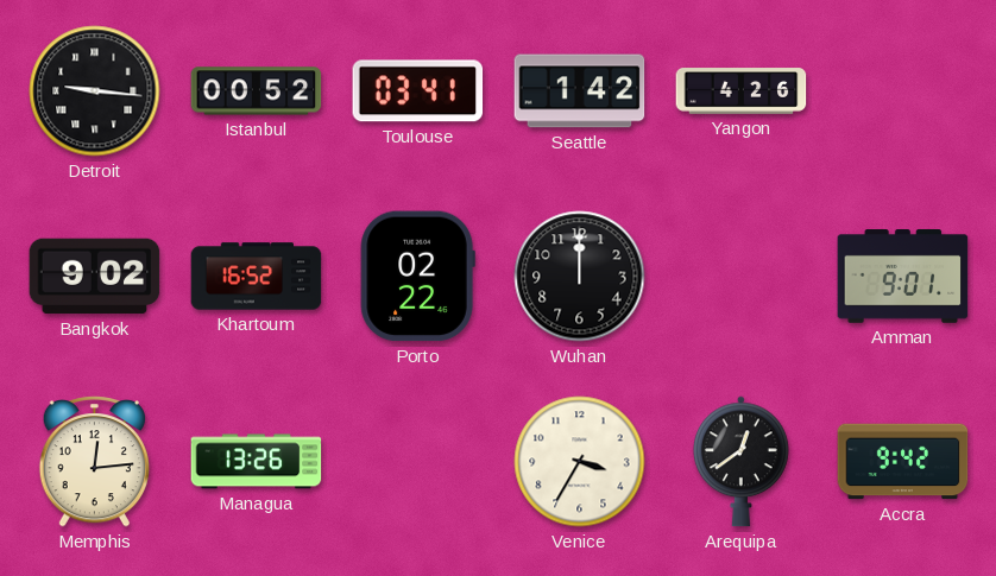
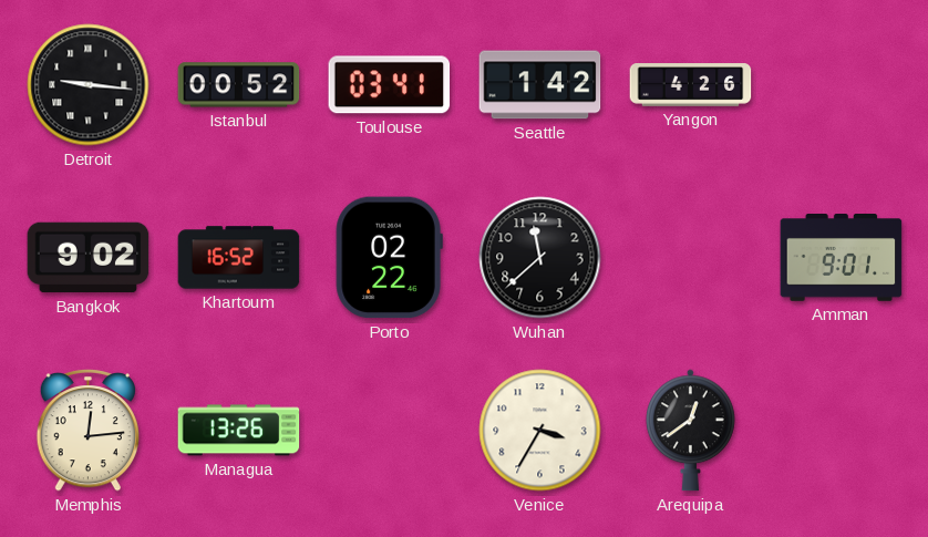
Wuhan: 12:00 -> 11:38
Accra: 9:42 -> none
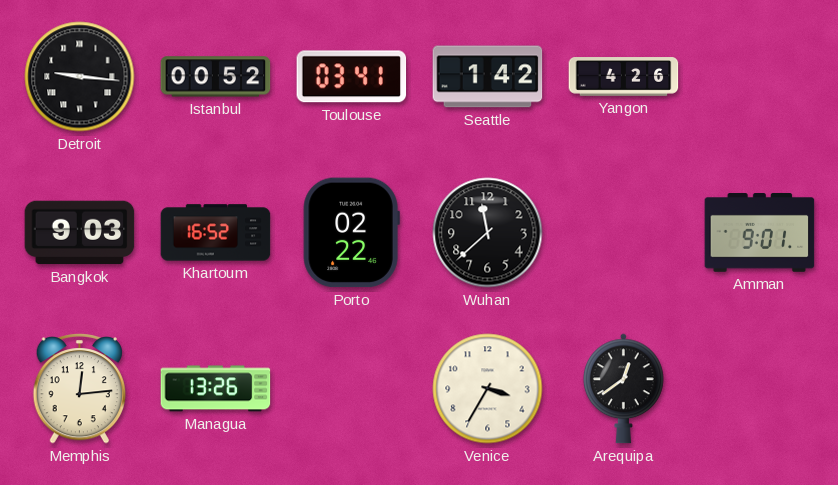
Bangkok: 9:02 -> 9:03
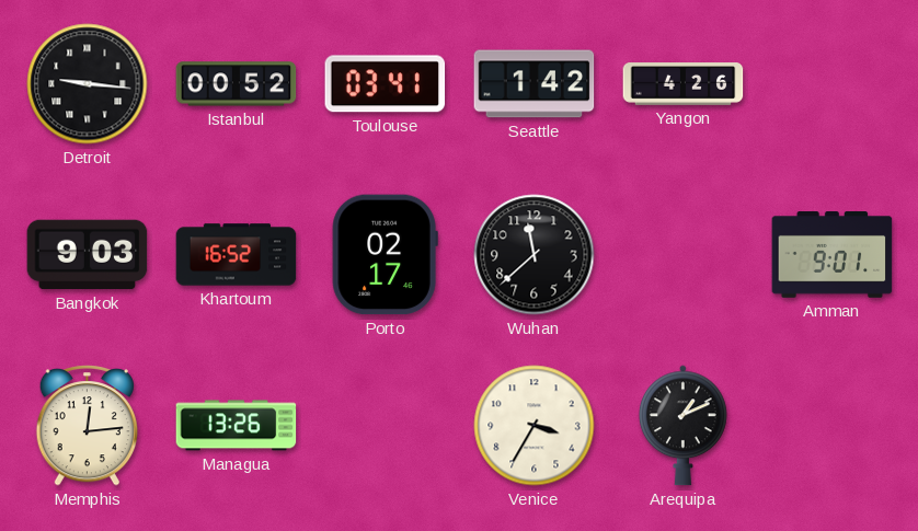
Porto: 02:22 -> 02:17
Arequipa: 12:39 -> 1:11
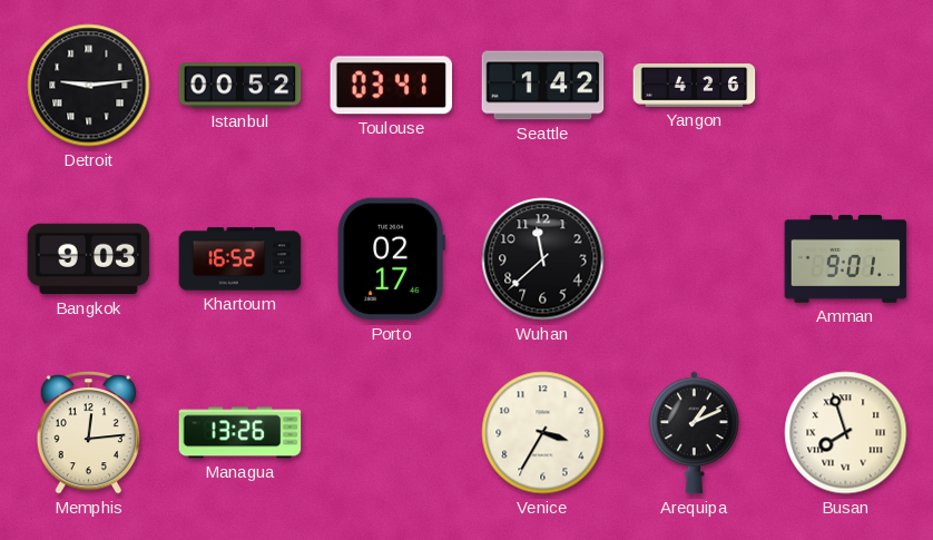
Detroit: 9:16 -> 9:14
Busan: none -> 7:57
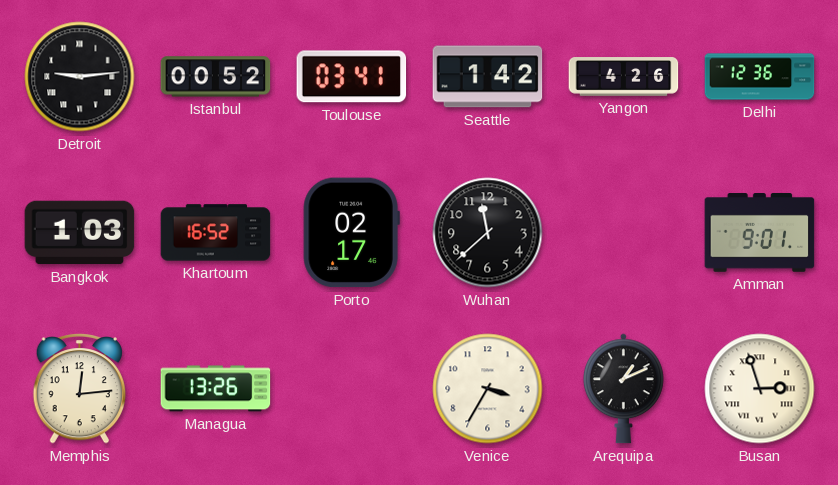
Delhi: none -> 12:36
Bangkok: 9:03 -> 1:03
Busan: 7:57 -> 2:57
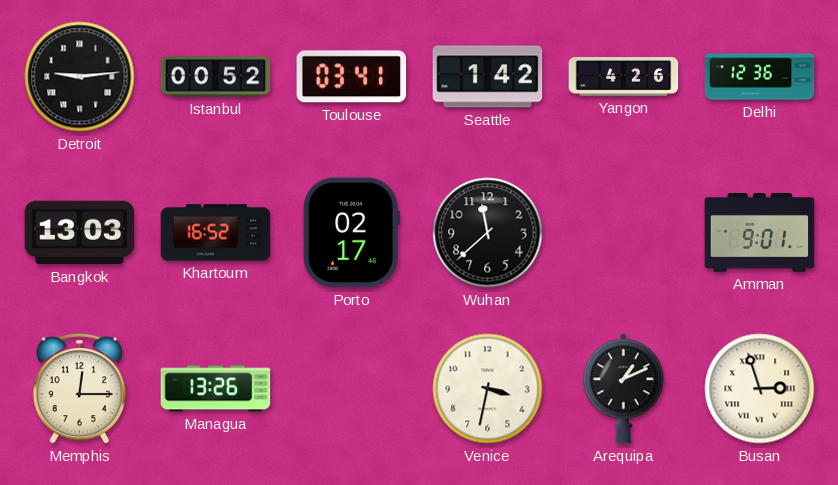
Bangkok: 1:03 -> 13:03
Memphis: 12:14 -> 12:15
Venice: 3:35 -> 3:32
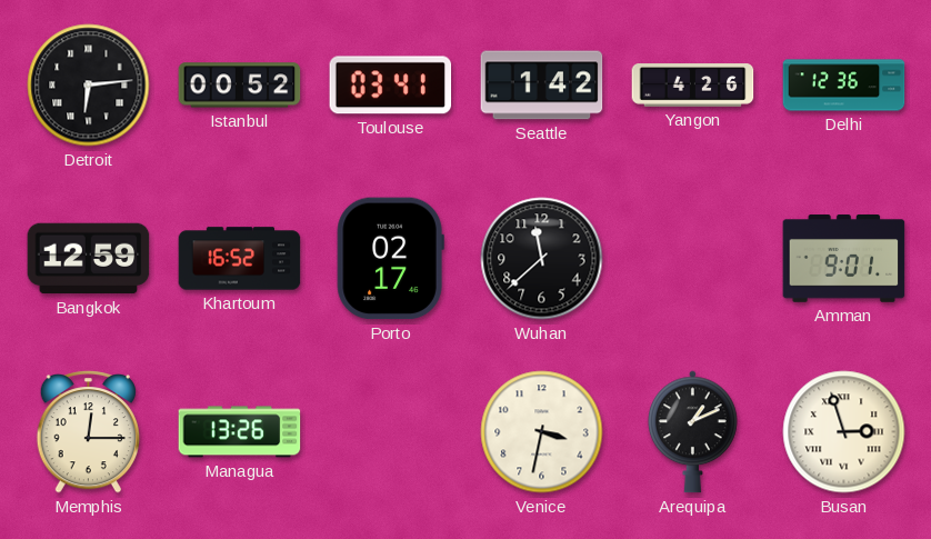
Detroit: 9:14 -> 6:14
Bangkok: 13:03 -> 12:59
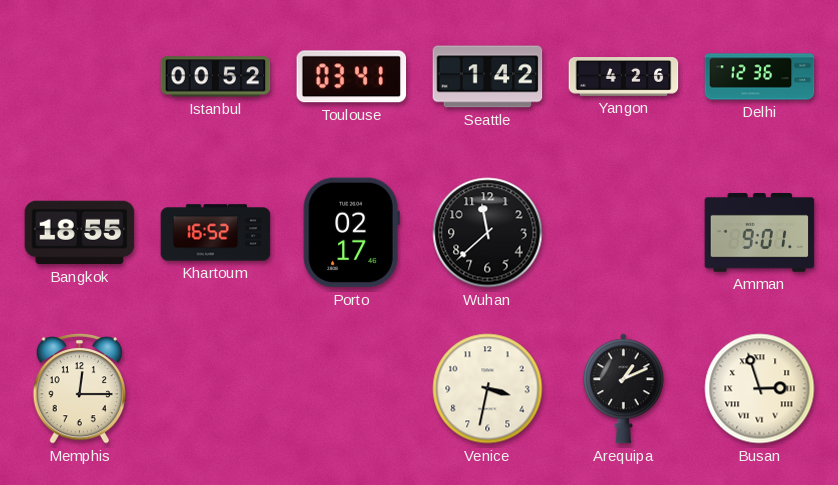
Detroit: 6:14 -> none
Bangkok: 12:59 -> 18:55
Managua: 13:26 -> none
